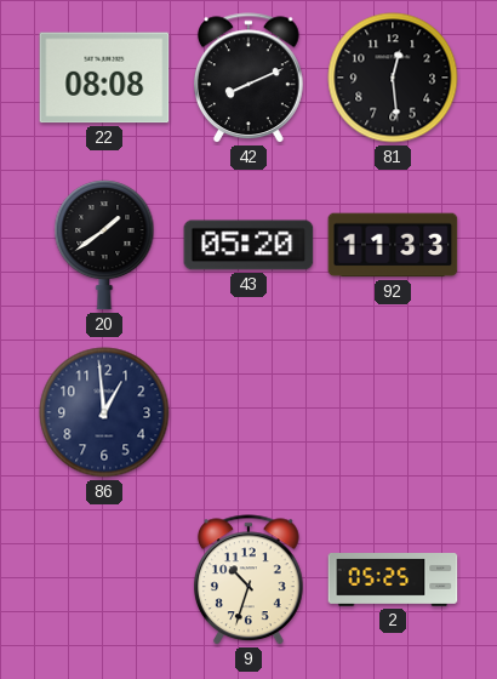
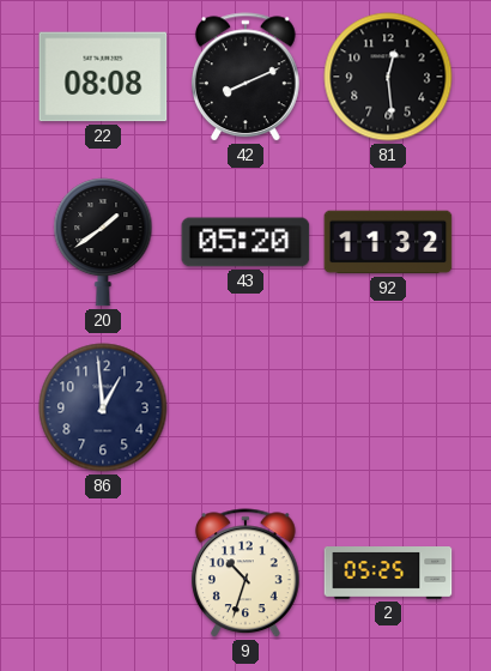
92: 11:33 -> 11:32
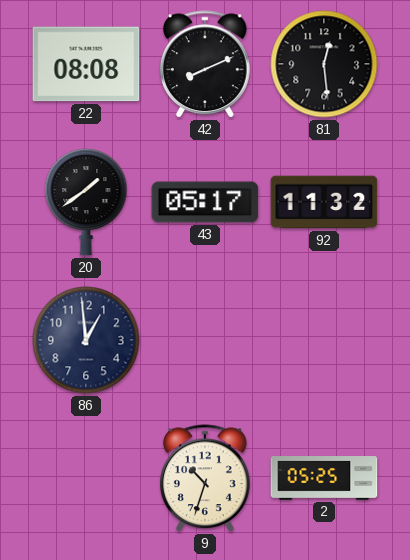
43: 05:20 -> 05:17
